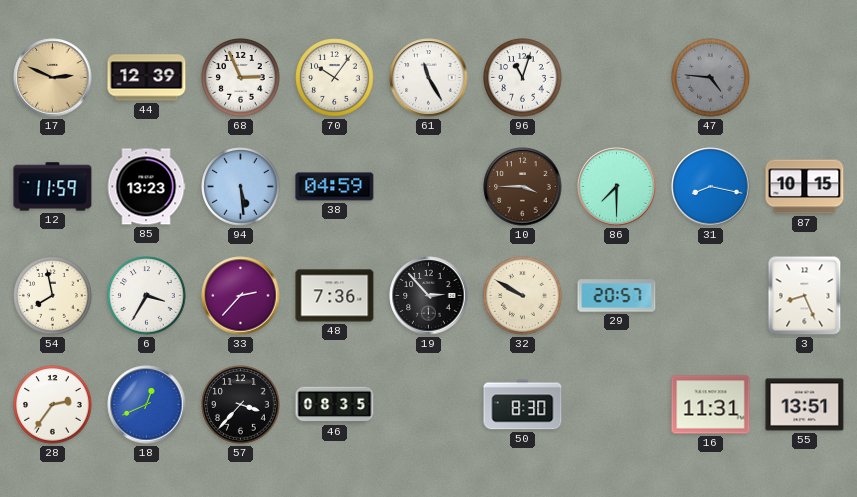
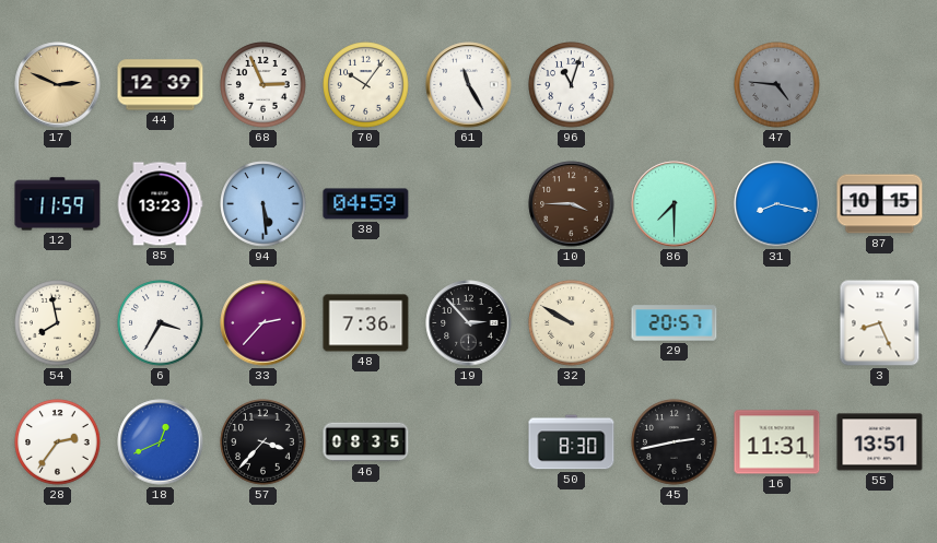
45: none -> 2:43
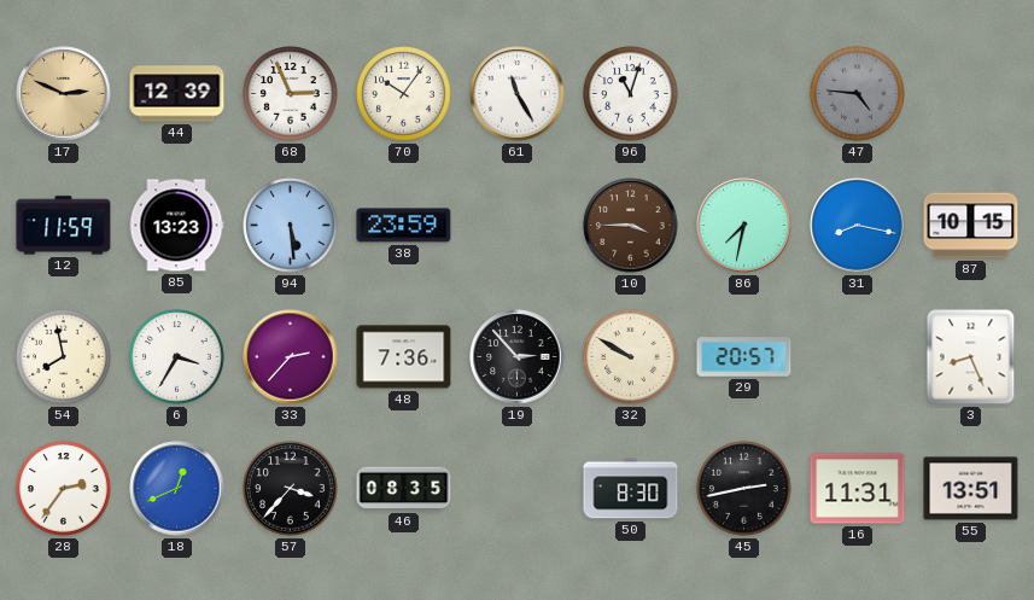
38: 04:59 -> 23:59
86: 7:30 -> 7:32
